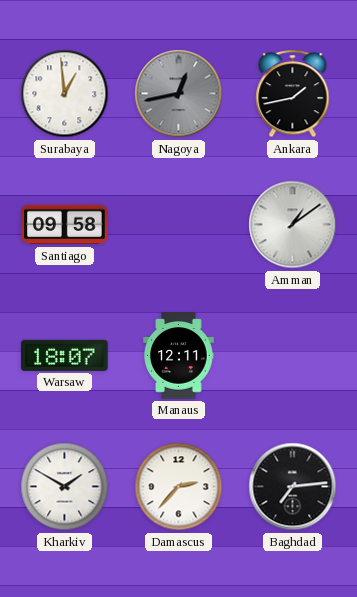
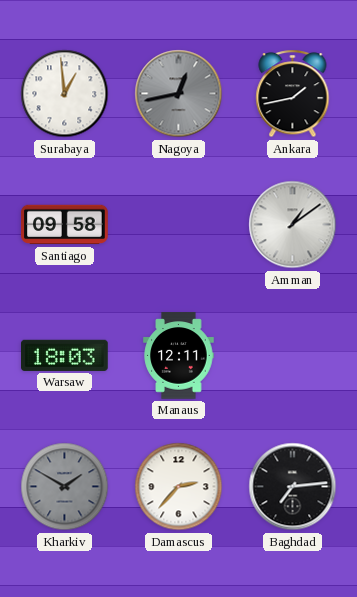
Warsaw: 18:07 -> 18:03
Kharkiv dial: white -> grey
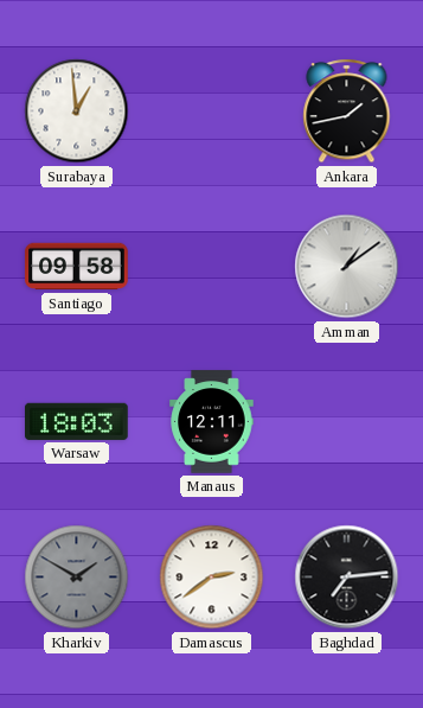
Nagoya: 12:43 -> none
Damascus: 2:37 -> 2:39
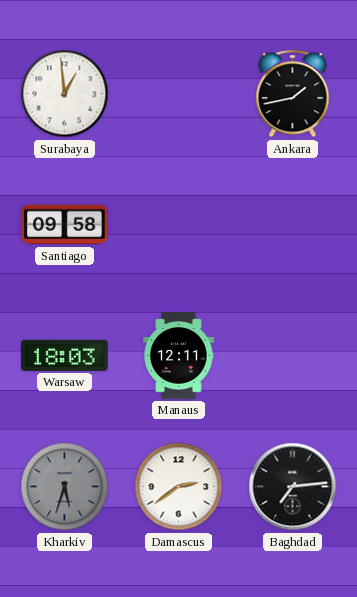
Amman: 1:09 -> none
Kharkiv: 1:50 -> 5:33
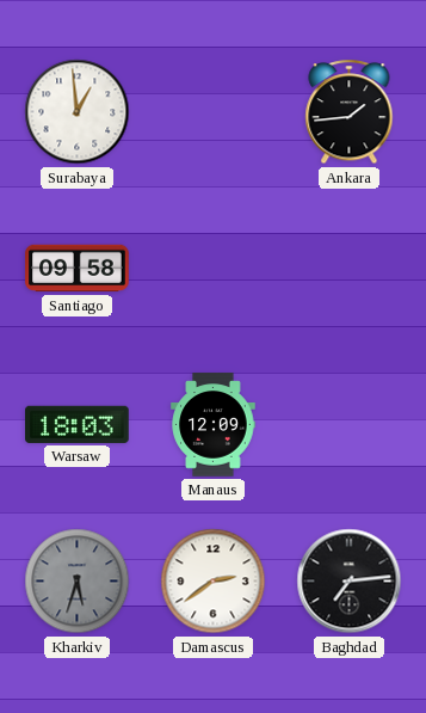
Ankara: 1:43 -> 1:44
Manaus: 12:11 -> 12:09
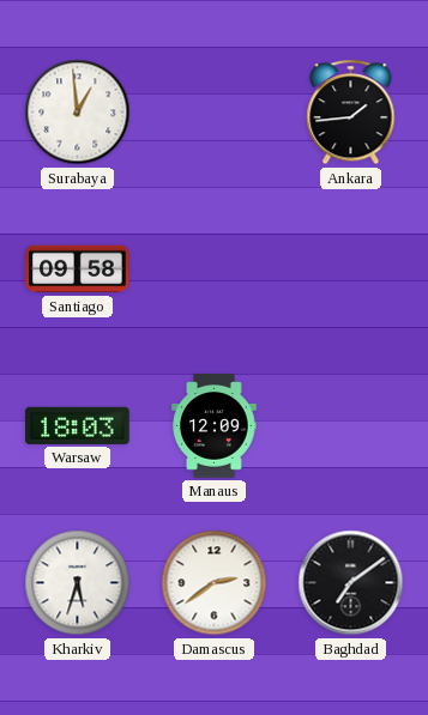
Kharkiv dial: grey -> white
Baghdad: 7:14 -> 7:09
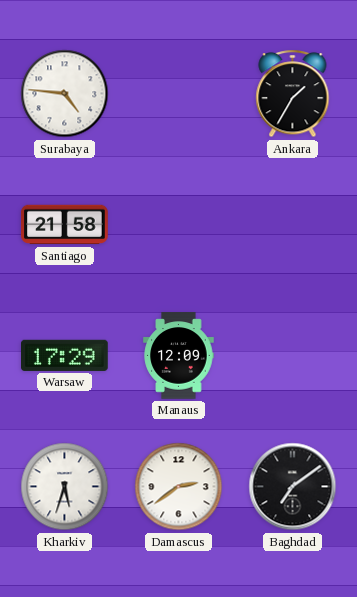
Surabaya: 12:59 -> 4:46
Ankara: 1:44 -> 1:35
Santiago: 09:58 -> 21:58
Warsaw: 18:03 -> 17:29
